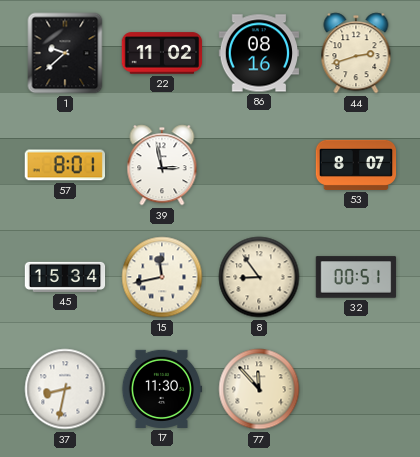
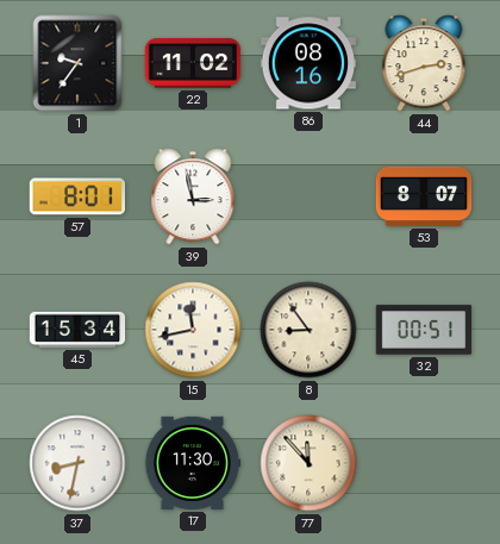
1: 9:38 -> 9:36
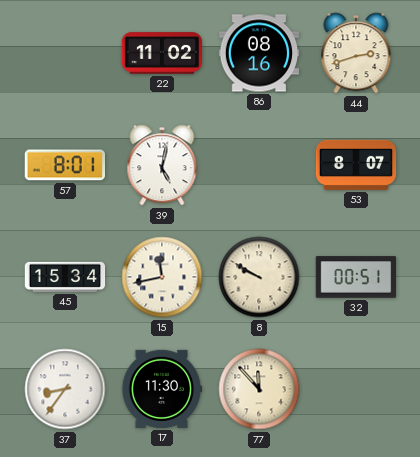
1: 9:36 -> none
39: 2:58 -> 5:02
8: 8:54 -> 9:50
37: 8:32 -> 8:36
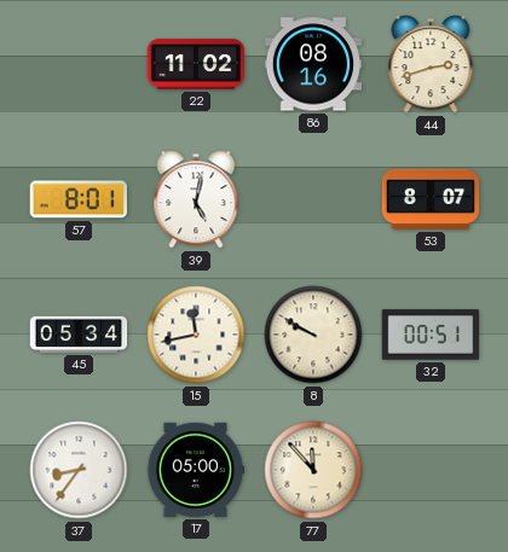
45: 15:34 -> 05:34
17: 11:30 -> 05:00
